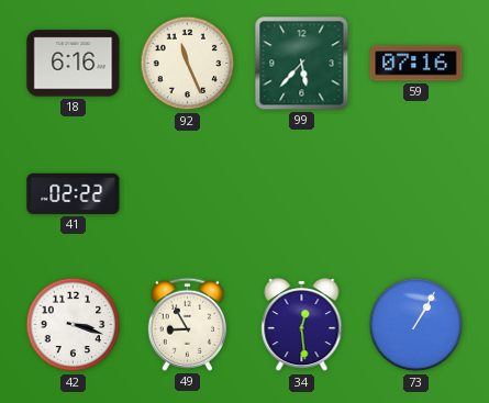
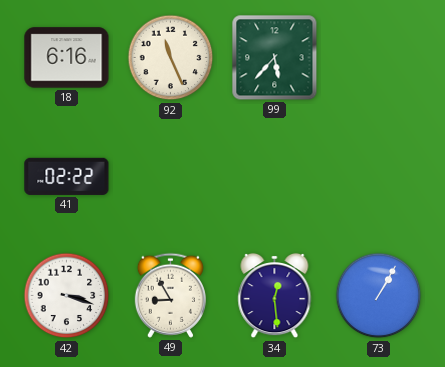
59: 07:16 -> none
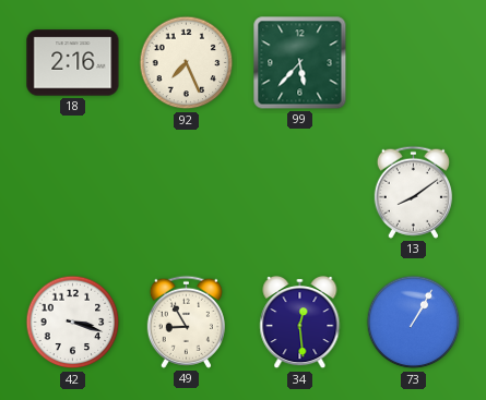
18: 6:16 -> 2:16
92: 11:26 -> 7:26
41: 02:22 -> none
13: none -> 8:09
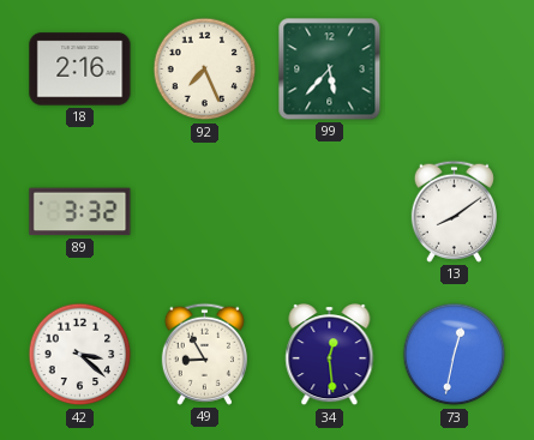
89: none -> 3:32
42: 3:18 -> 3:22
73: 1:05 -> 12:32
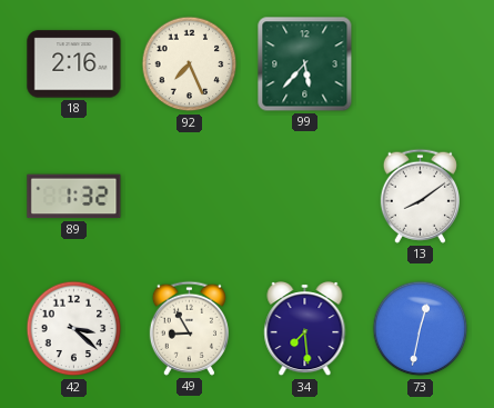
89: 3:32 -> 1:32
34: 12:29 -> 7:29
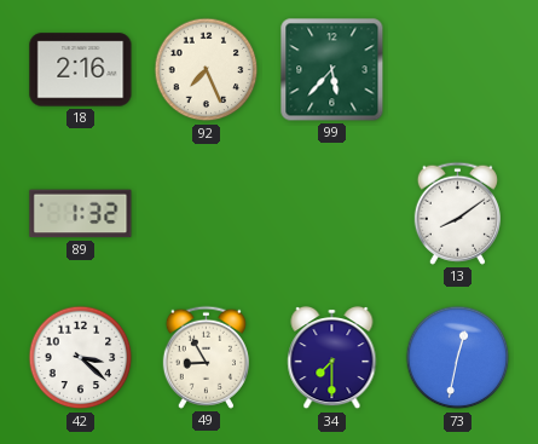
34: 7:29 -> 7:30
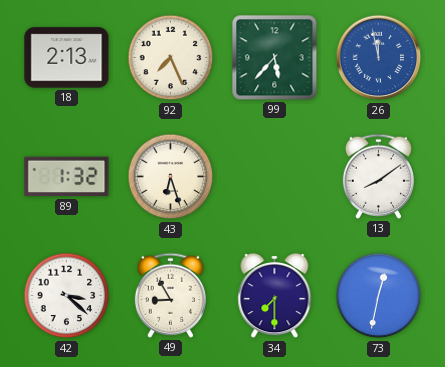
18: 2:16 -> 2:13
26: none -> 11:58
43: none -> 6:27
